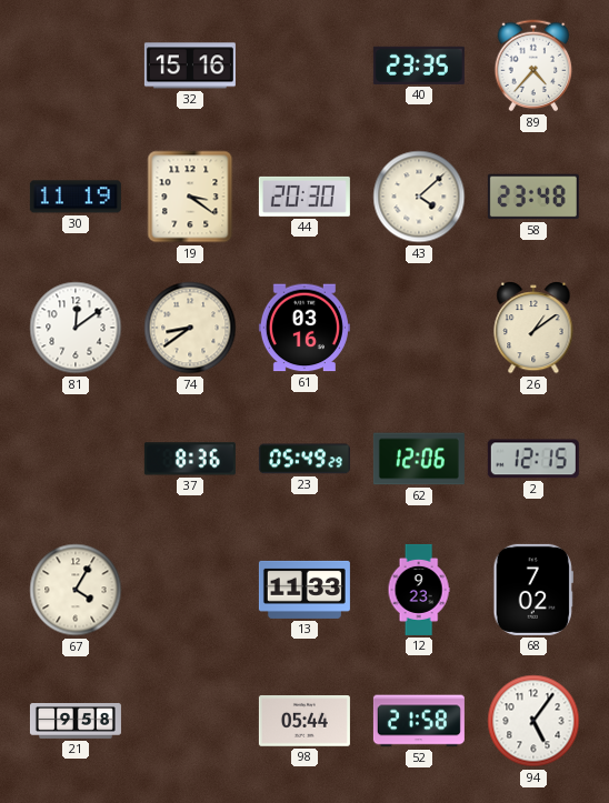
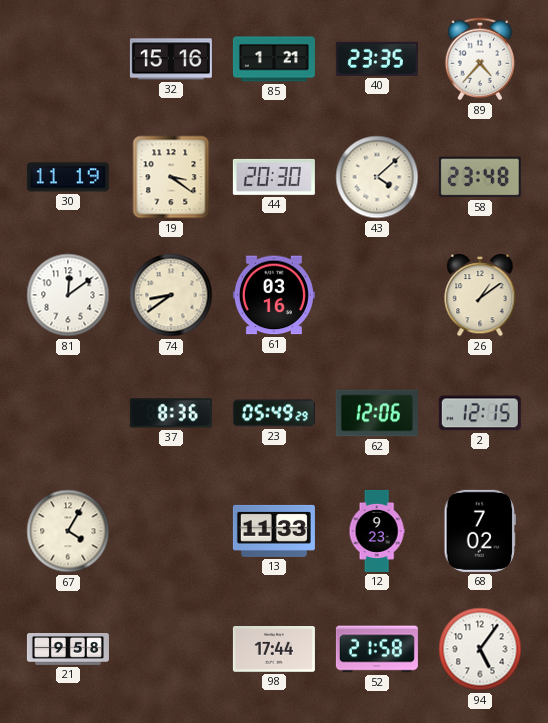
85: none -> 1:21
98: 05:44 -> 17:44
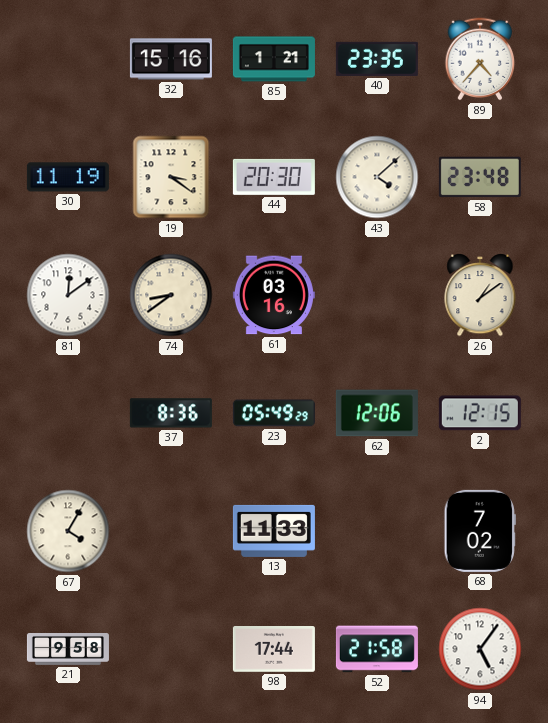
12: 9:23 -> none
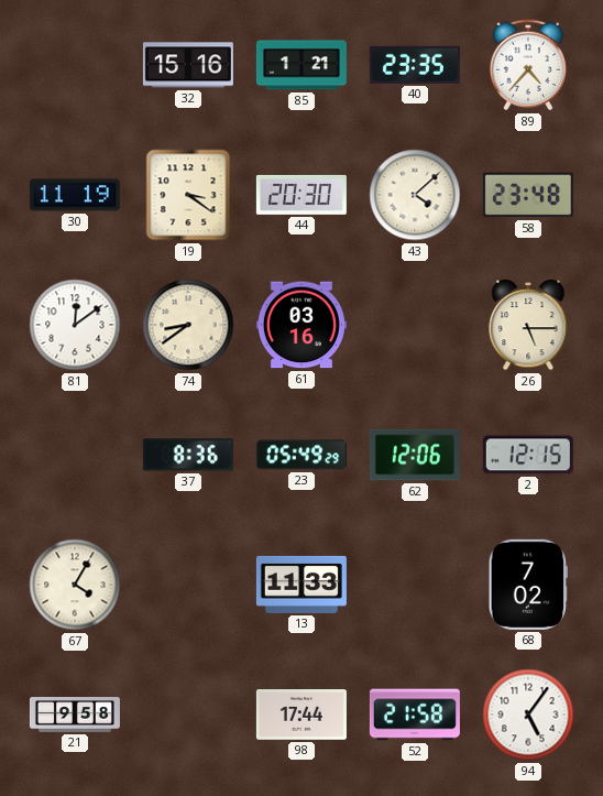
26: 1:09 -> 5:15
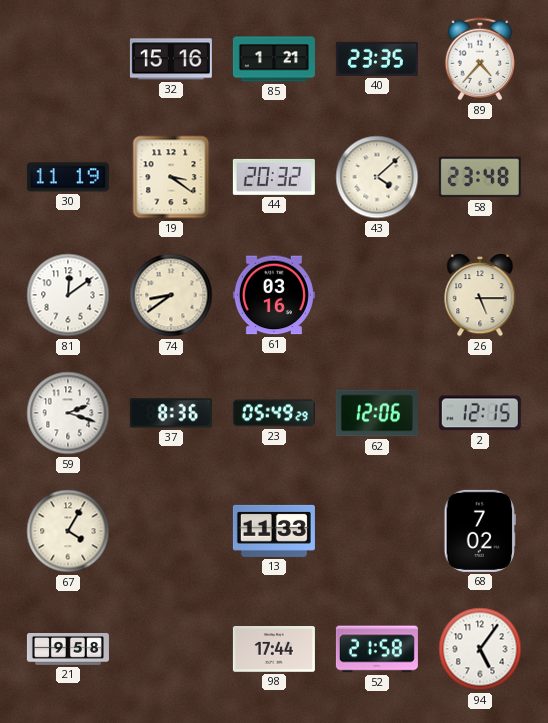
44: 20:30 -> 20:32
59: none -> 2:18
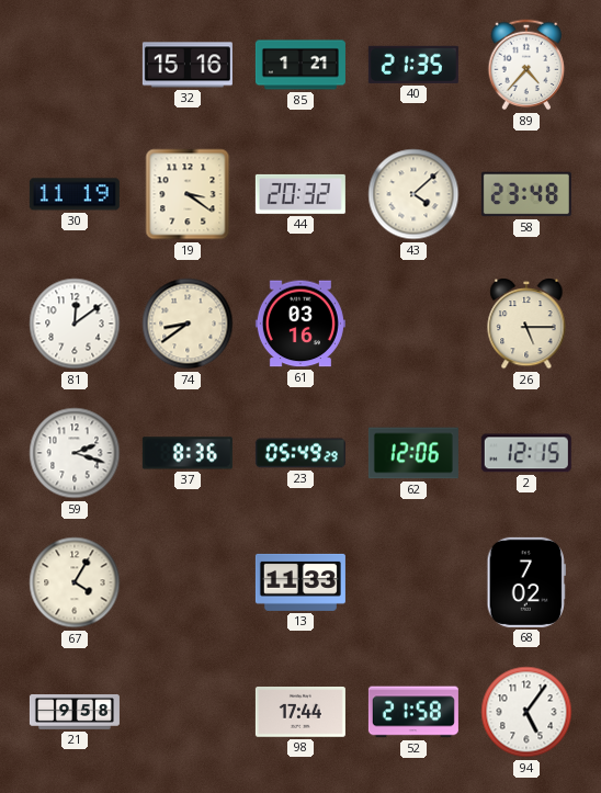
40: 23:35 -> 21:35
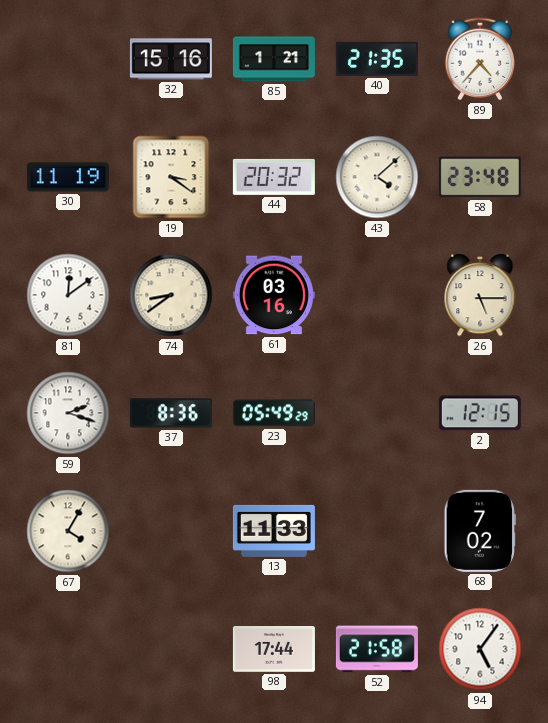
62: 12:06 -> none
21: 9:58 -> none
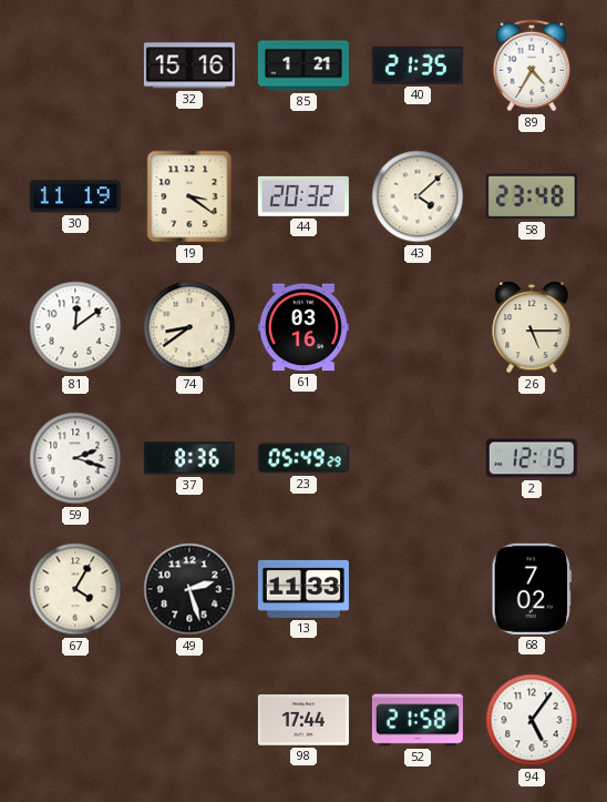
89: 4:37 -> 4:35
49: none -> 2:27
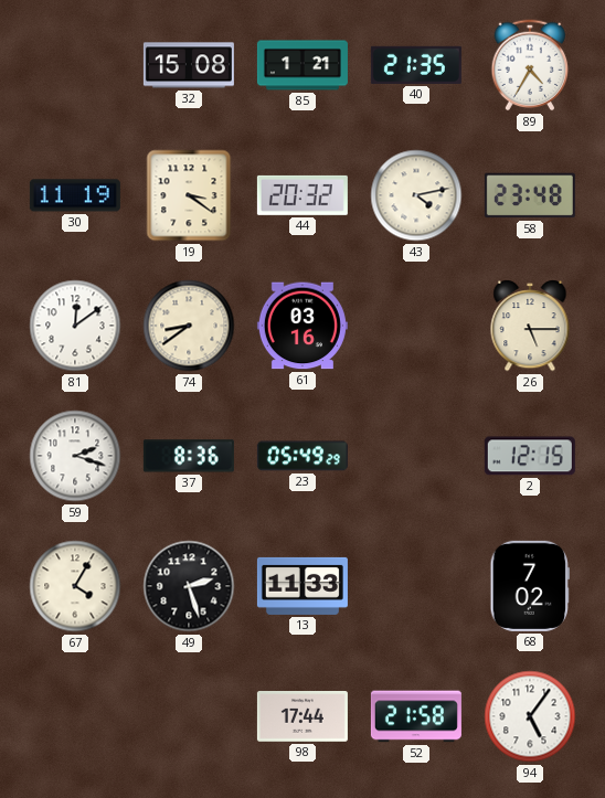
32: 15:16 -> 15:08
43: 4:08 -> 4:13
